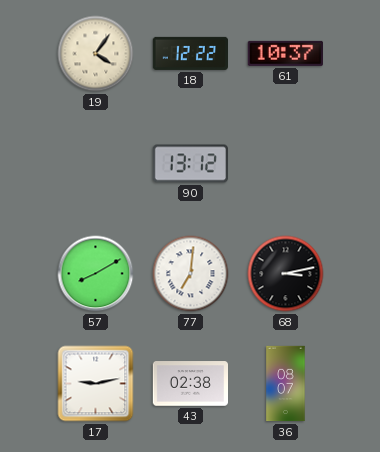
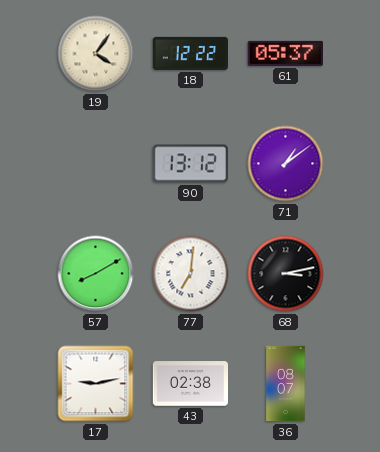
61: 10:37 -> 05:37
71: none -> 1:09
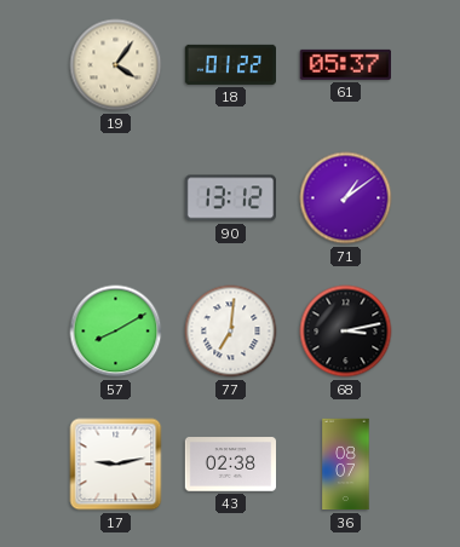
18: 12:22 -> 01:22
